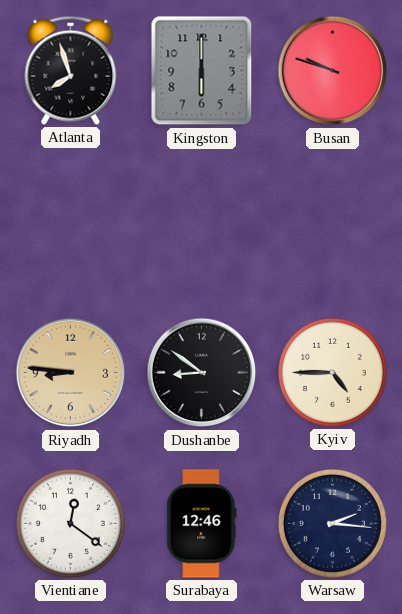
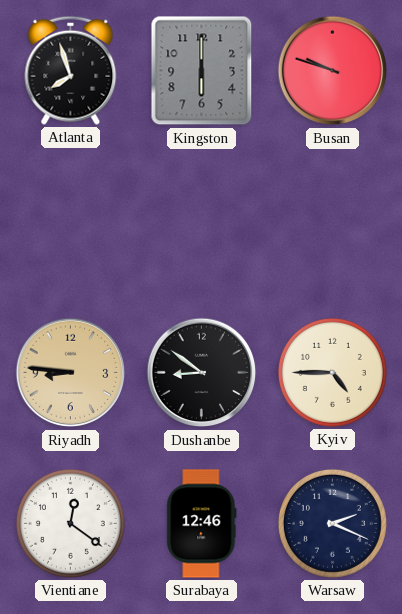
Warsaw: 2:16 -> 2:19
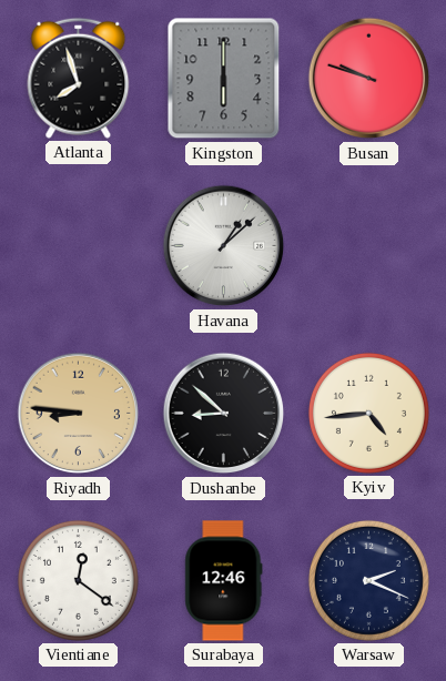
Havana: none -> 1:08
Dushanbe: 8:51 -> 8:52
Kyiv: 4:45 -> 4:44
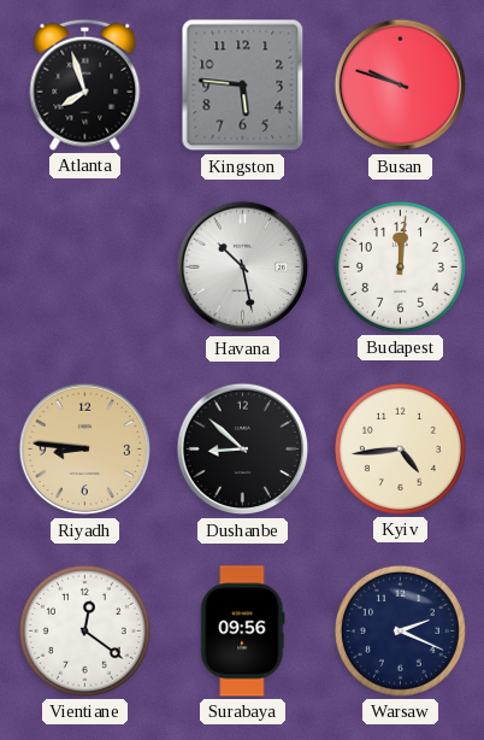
Kingston: 6:00 -> 5:46
Havana: 1:08 -> 10:28
Budapest: none -> 12:01
Surabaya: 12:46 -> 09:56
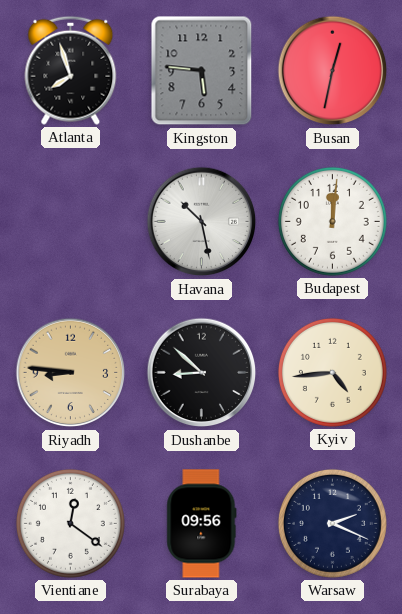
Busan: 9:48 -> 12:32
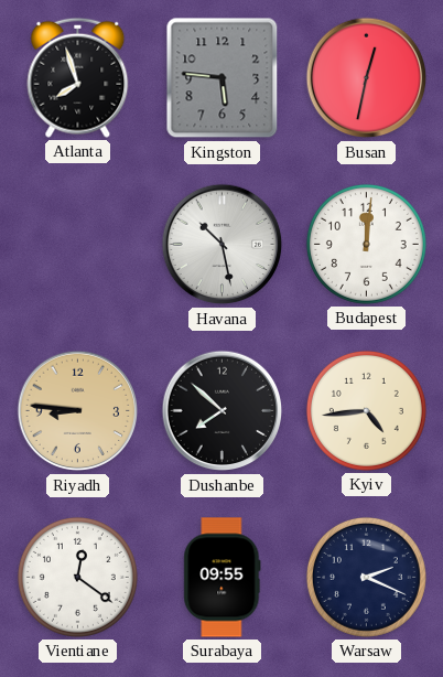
Dushanbe: 8:52 -> 7:52
Surabaya: 09:56 -> 09:55
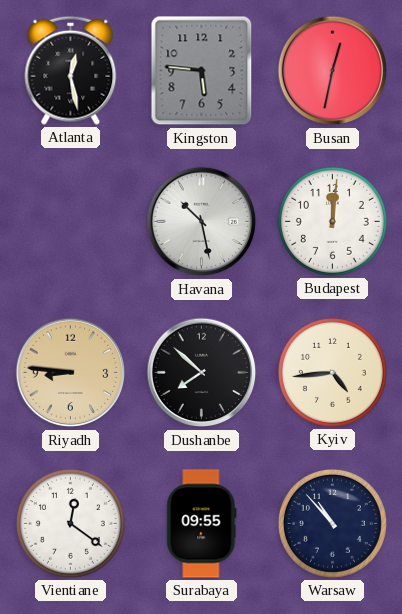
Atlanta: 7:57 -> 12:28
Warsaw: 2:19 -> 10:53
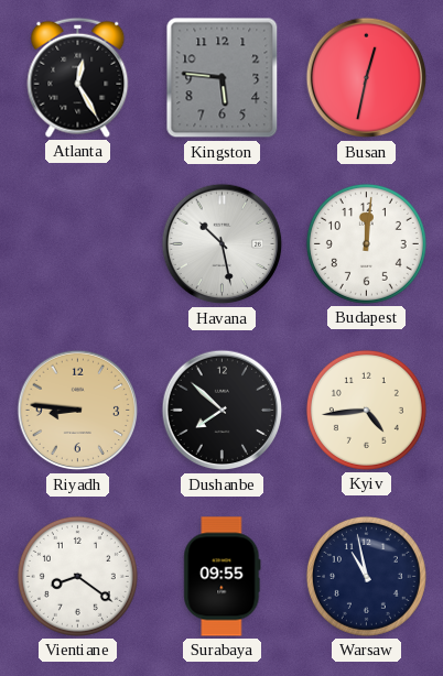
Atlanta: 12:28 -> 12:25
Vientiane: 12:21 -> 8:21
Warsaw: 10:53 -> 10:58
